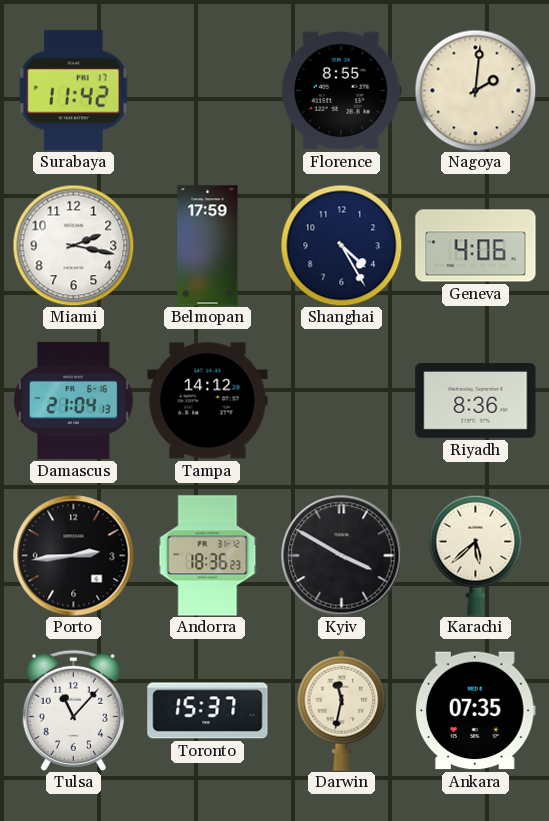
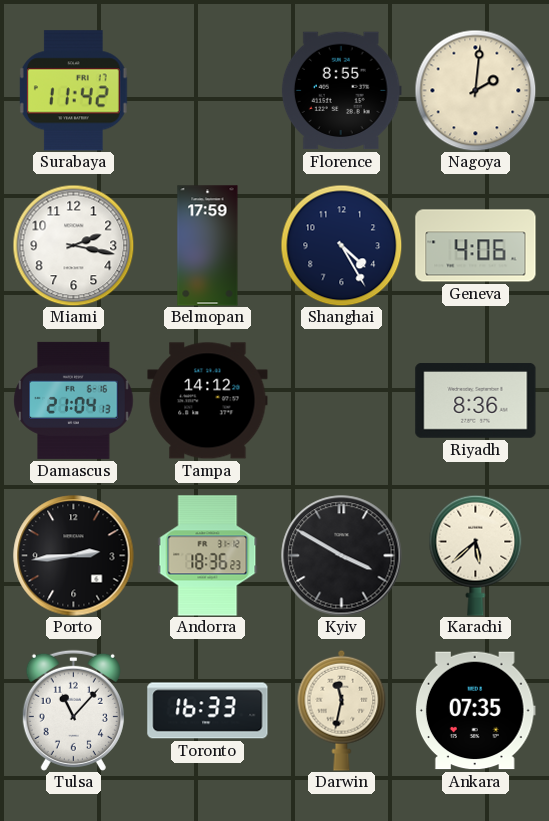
Toronto: 15:37 -> 16:33
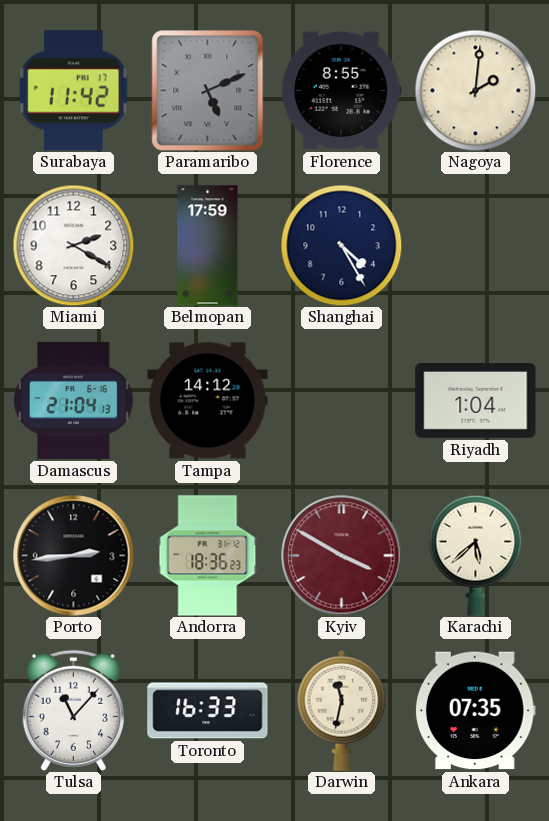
Paramaribo: none -> 5:11
Miami: 2:17 -> 2:20
Geneva: 4:06 -> none
Riyadh: 8:36 -> 1:04
Kyiv dial: black -> burgundy
